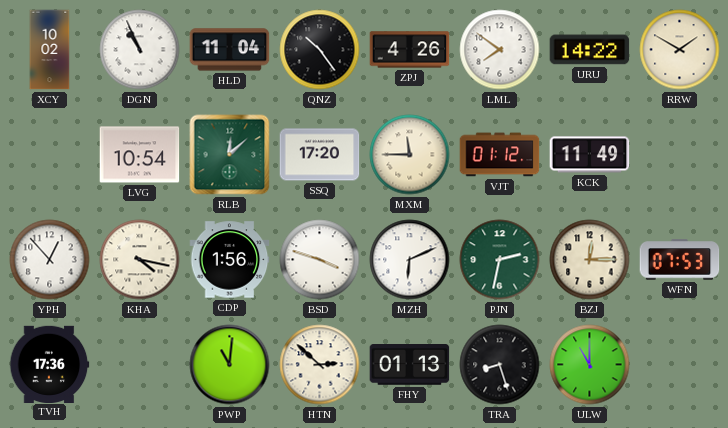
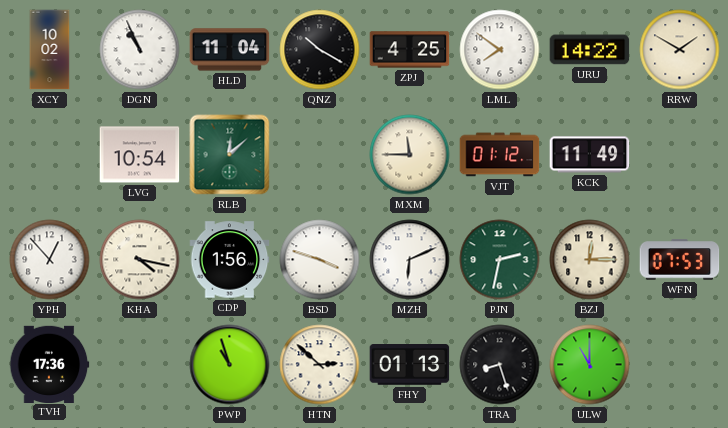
QNZ: 10:24 -> 10:20
ZPJ: 4:26 -> 4:25
SSQ: 17:20 -> none
PWP: 11:01 -> 10:57
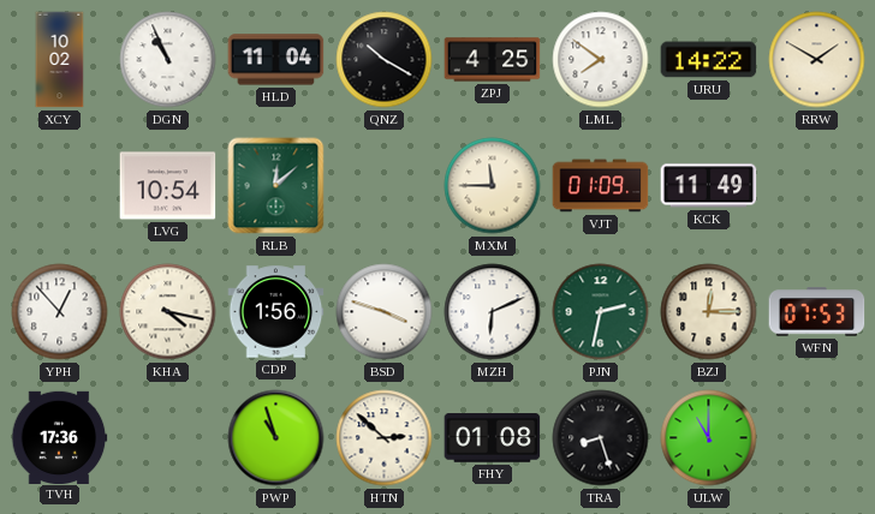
VJT: 01:12 -> 01:09
FHY: 01:13 -> 01:08
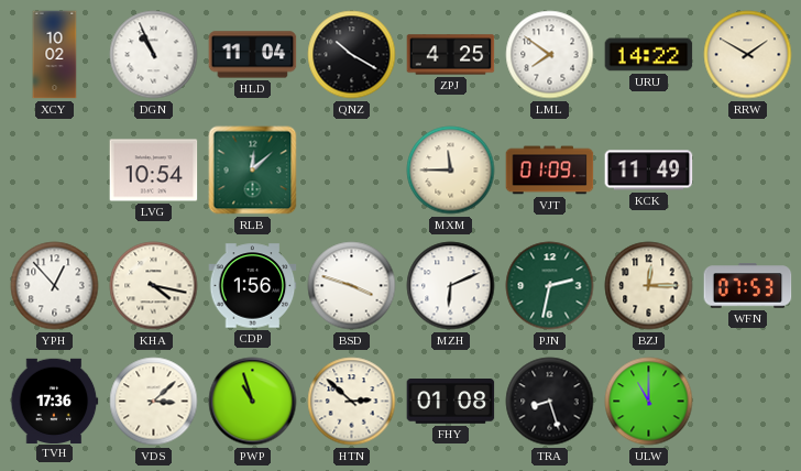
VDS: none -> 3:08
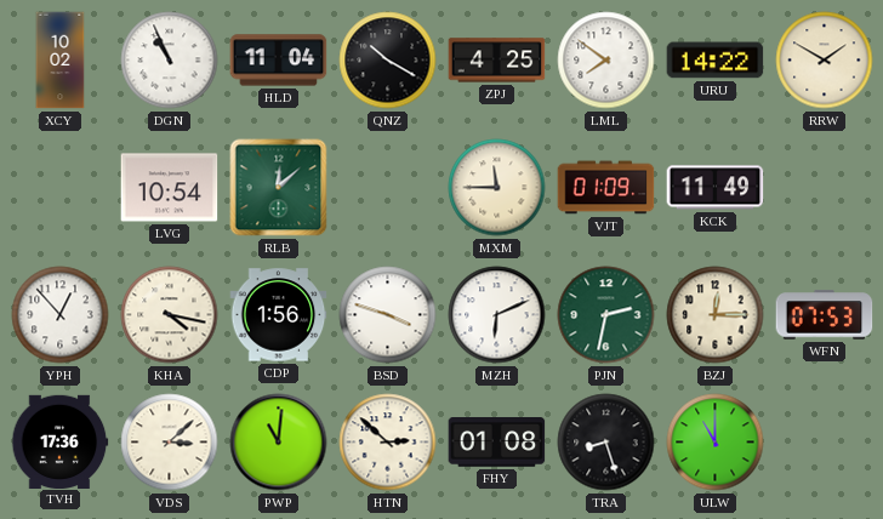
PWP: 10:57 -> 11:01
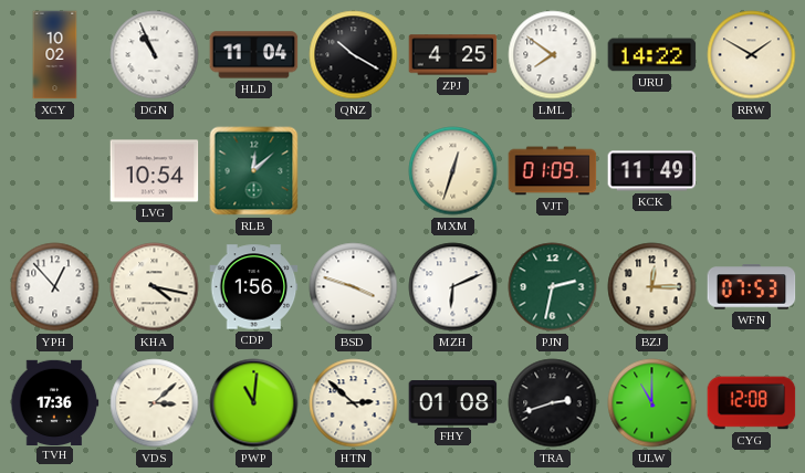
MXM: 11:45 -> 12:33
TRA: 8:27 -> 2:42
CYG: none -> 12:08
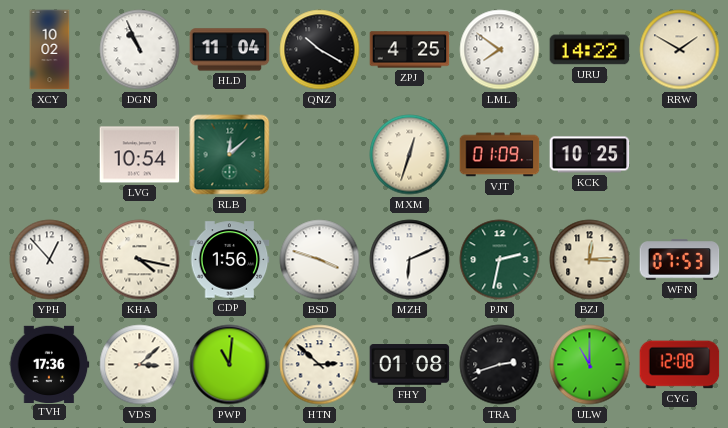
KCK: 11:49 -> 10:25
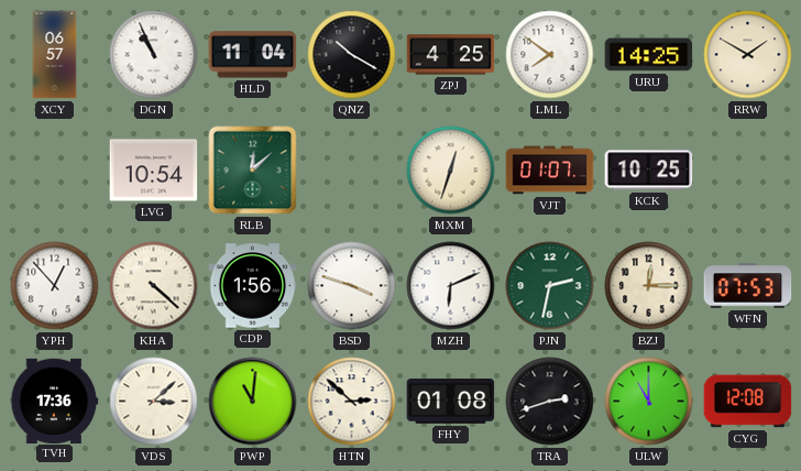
XCY: 10:02 -> 06:57
URU: 14:22 -> 14:25
VJT: 01:09 -> 01:07
KHA: 4:17 -> 4:22
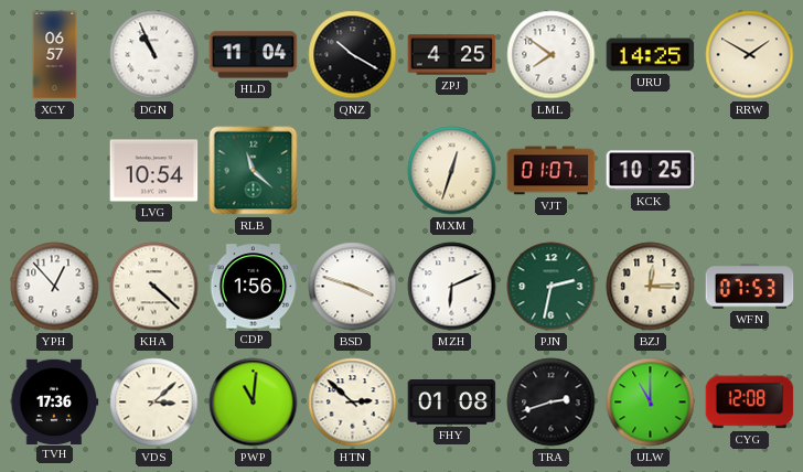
RLB: 12:08 -> 11:22
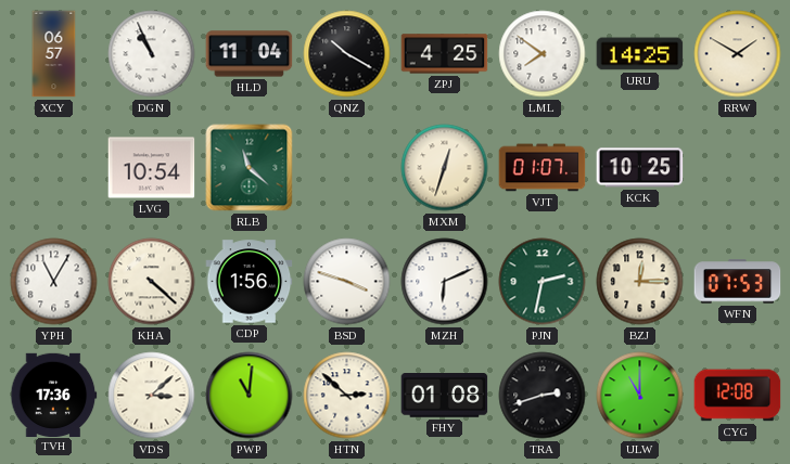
YPH: 12:53 -> 11:05
